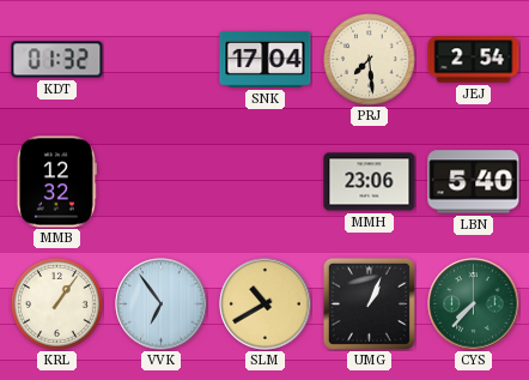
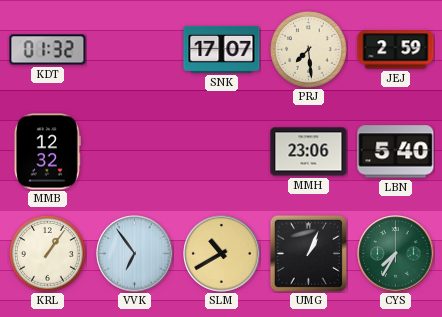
SNK: 17:04 -> 17:07
JEJ: 2:54 -> 2:59
CYS: 7:37 -> 7:35
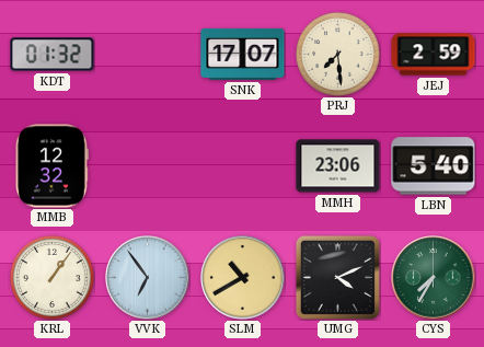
UMG: 1:04 -> 4:11
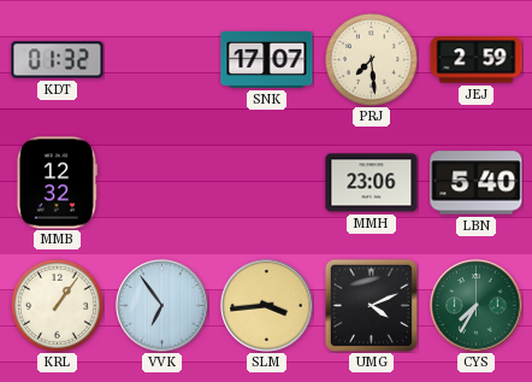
SLM: 10:40 -> 3:44
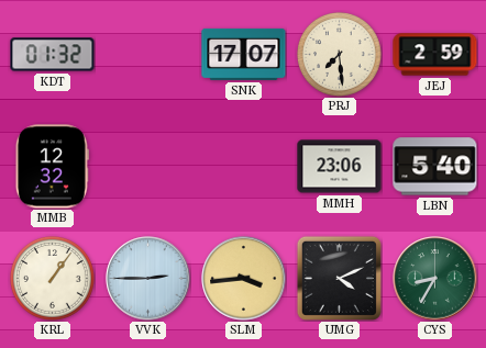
VVK: 6:54 -> 2:45
CYS: 7:35 -> 8:35
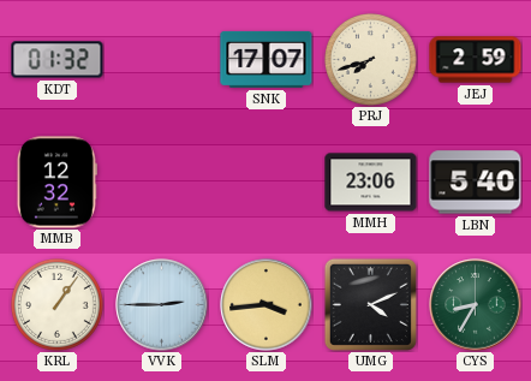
PRJ: 7:29 -> 7:42
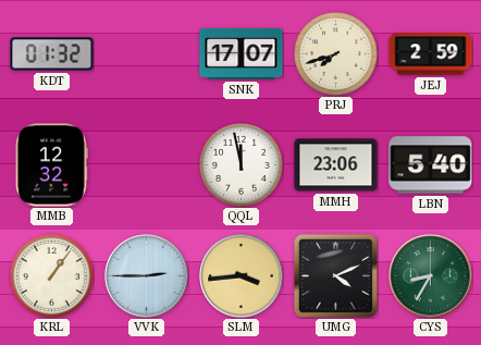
QQL: none -> 11:58
